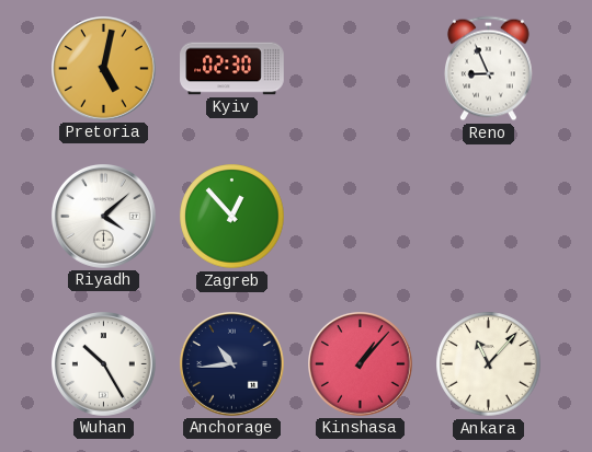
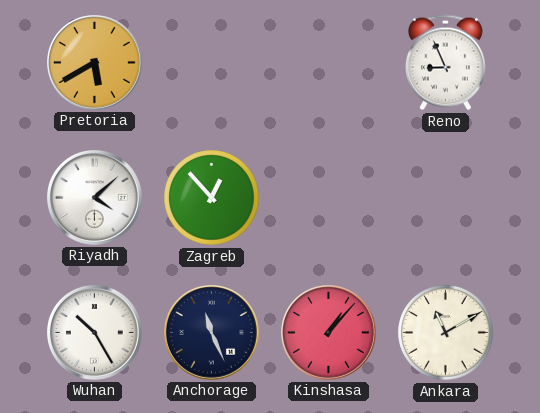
Pretoria: 5:02 -> 5:40
Kyiv: 02:30 -> none
Anchorage: 10:44 -> 11:26
Ankara: 11:07 -> 11:10
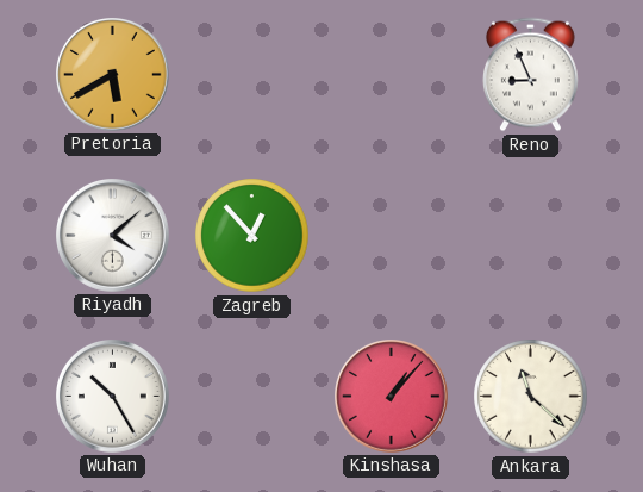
Anchorage: 11:26 -> none
Ankara: 11:10 -> 11:22
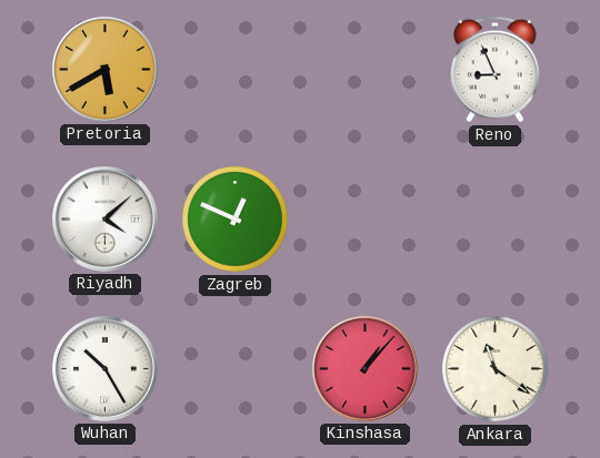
Zagreb: 12:53 -> 12:49
Ankara: 11:22 -> 11:21
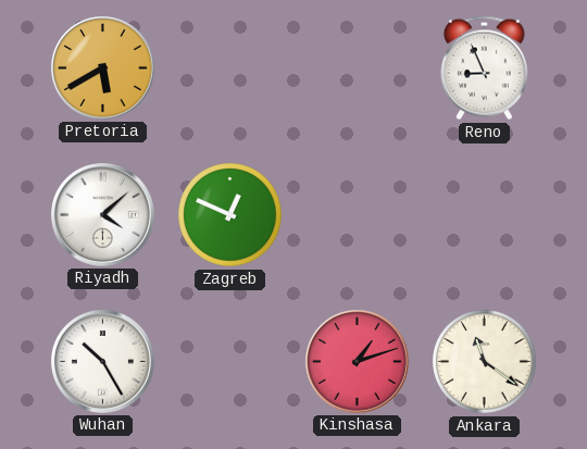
Kinshasa: 1:07 -> 1:12
